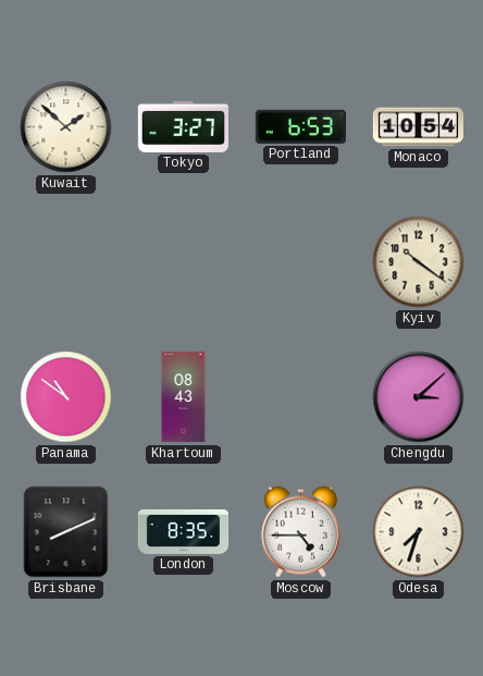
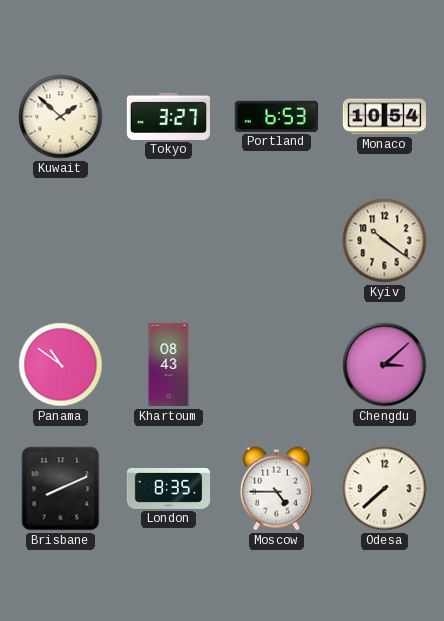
Odesa: 7:33 -> 7:38
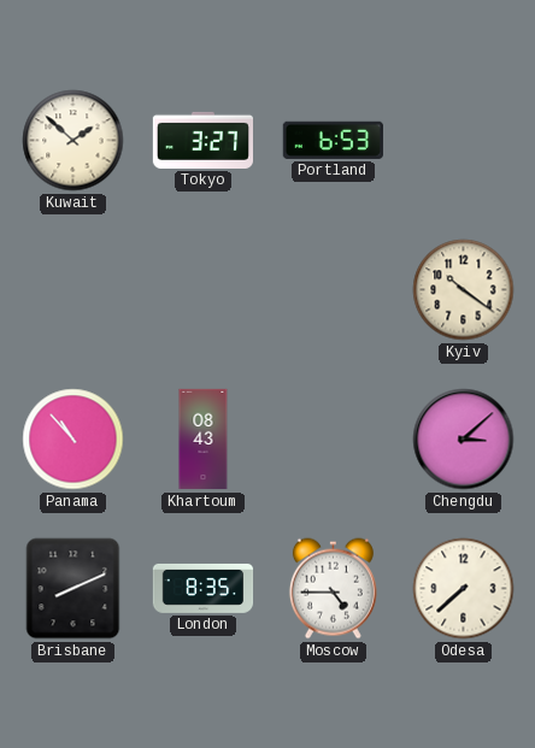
Monaco: 10:54 -> none
Panama: 10:51 -> 10:53
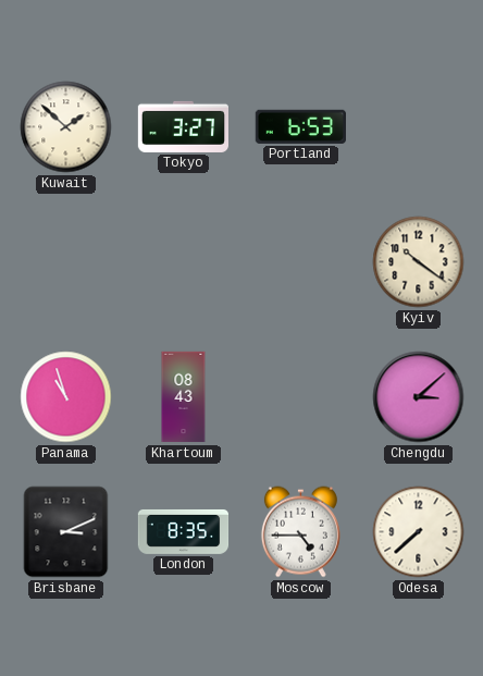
Panama: 10:53 -> 10:57
Brisbane: 8:11 -> 3:11
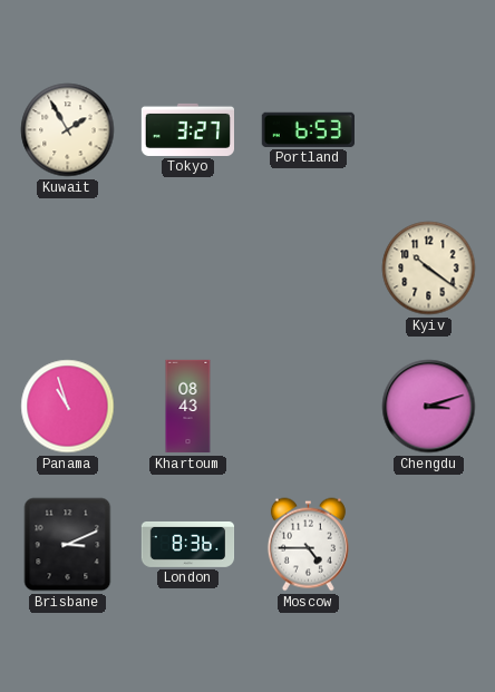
Kuwait: 1:52 -> 1:55
Chengdu: 3:08 -> 3:12
London: 8:35 -> 8:36
Odesa: 7:38 -> none
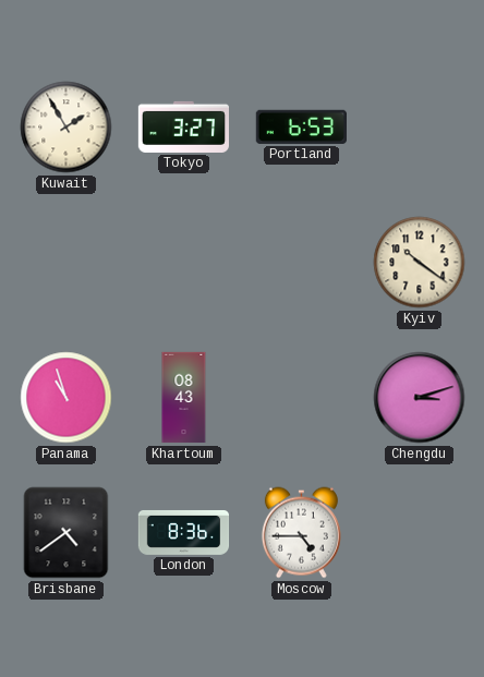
Brisbane: 3:11 -> 4:39
